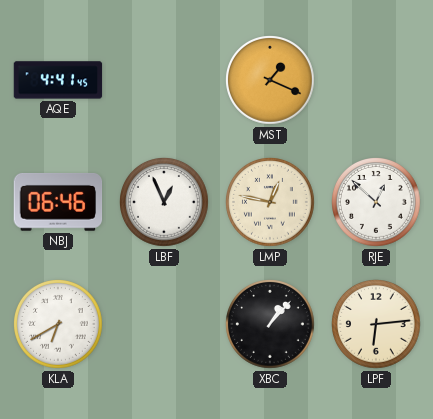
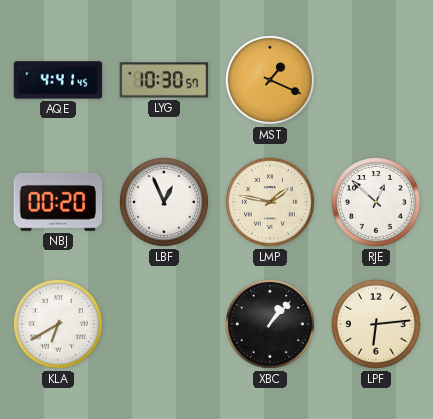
LYG: none -> 10:30
NBJ: 06:46 -> 00:20
LMP: 12:47 -> 1:47
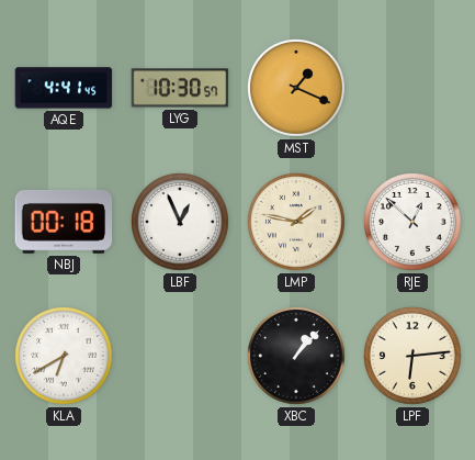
NBJ: 00:20 -> 00:18
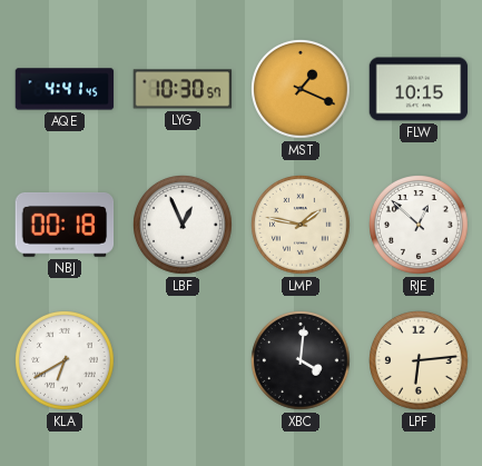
FLW: none -> 10:15
XBC: 1:07 -> 4:01
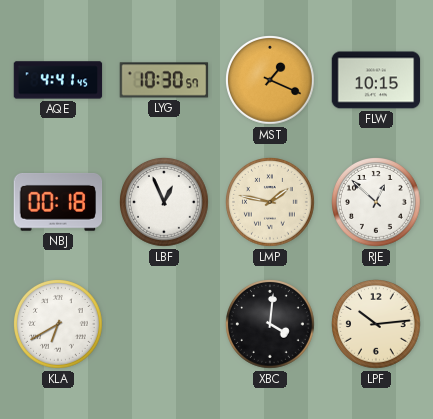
LPF: 6:14 -> 10:14
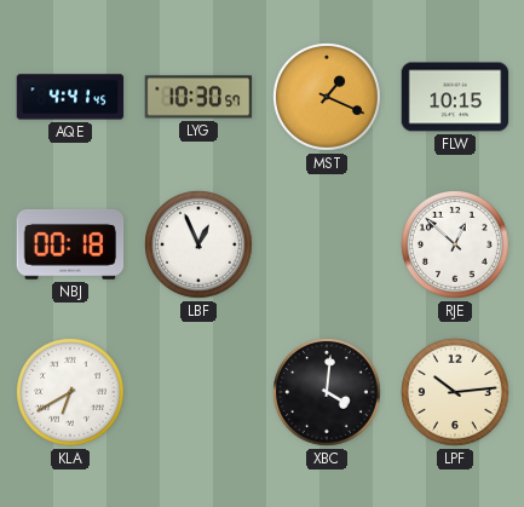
LMP: 1:47 -> none
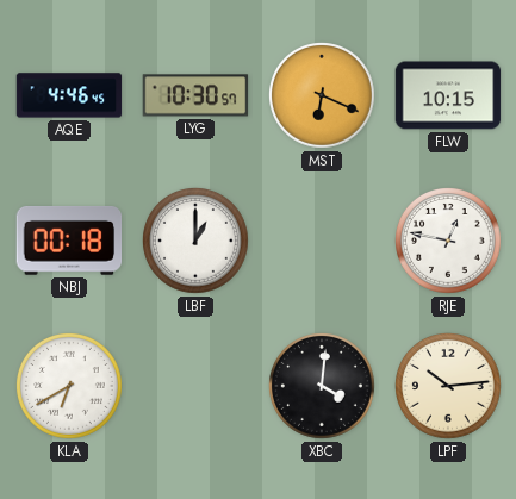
AQE: 4:41 -> 4:46
MST: 1:19 -> 6:19
LBF: 12:56 -> 1:00
RJE: 12:52 -> 12:47
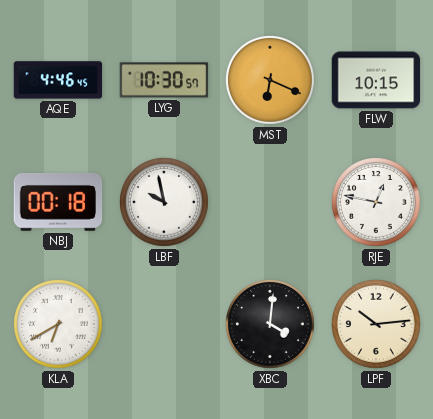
LBF: 1:00 -> 9:58
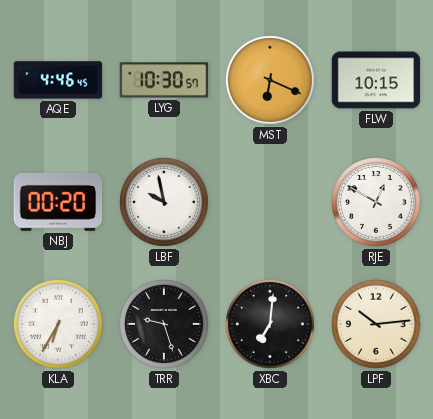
NBJ: 00:18 -> 00:20
RJE: 12:47 -> 12:50
KLA: 6:40 -> 6:35
TRR: none -> 9:27
XBC: 4:01 -> 7:01
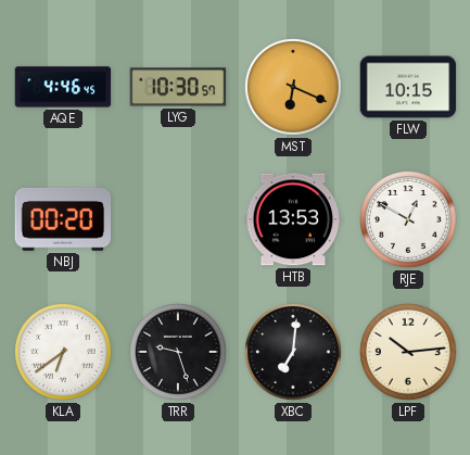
LBF: 9:58 -> none
HTB: none -> 13:53
KLA: 6:35 -> 6:39
